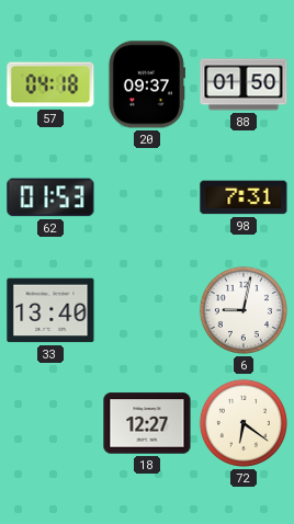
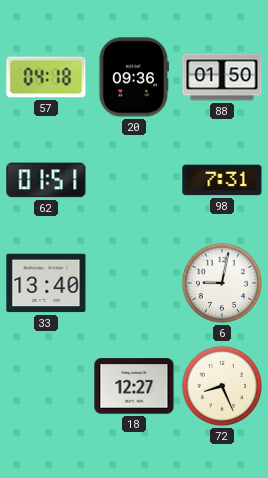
20: 09:37 -> 09:36
62: 01:53 -> 01:51
72: 6:21 -> 8:26
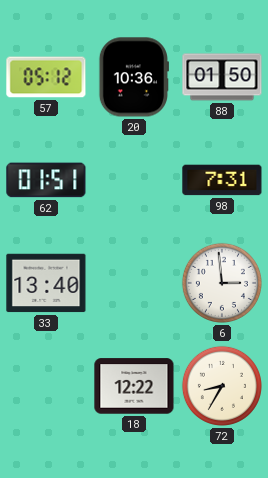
57: 04:18 -> 05:12
20: 09:36 -> 10:36
6: 9:02 -> 2:59
18: 12:27 -> 12:22
72: 8:26 -> 8:35
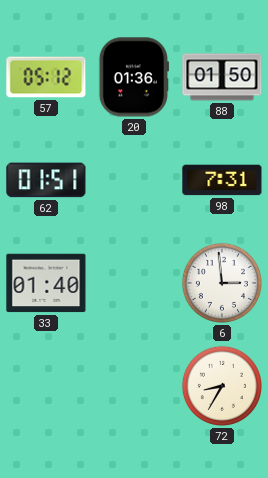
20: 10:36 -> 01:36
33: 13:40 -> 01:40
18: 12:22 -> none
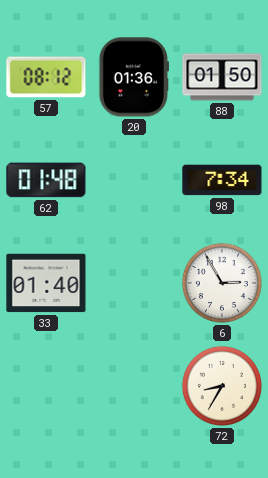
57: 05:12 -> 08:12
62: 01:51 -> 01:48
98: 7:31 -> 7:34
6: 2:59 -> 2:55
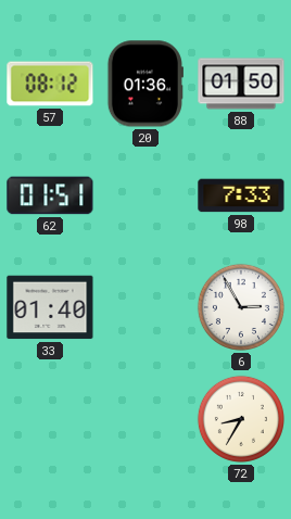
62: 01:48 -> 01:51
98: 7:34 -> 7:33
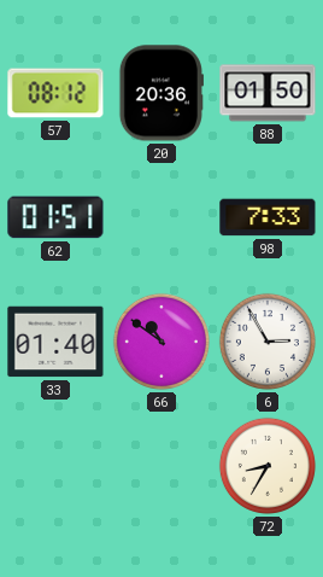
20: 01:36 -> 20:36
66: none -> 10:51
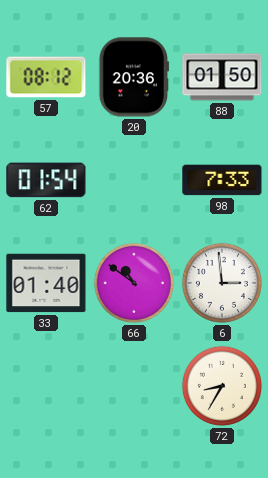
62: 01:51 -> 01:54
6: 2:55 -> 2:59
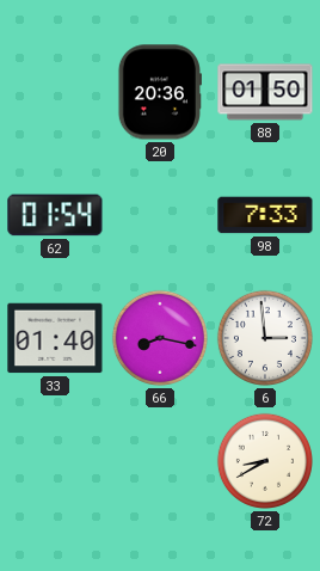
57: 08:12 -> none
66: 10:51 -> 8:17
72: 8:35 -> 8:40
